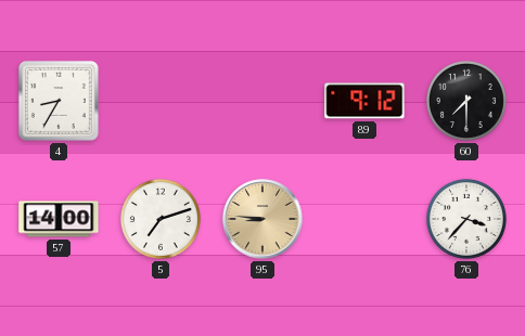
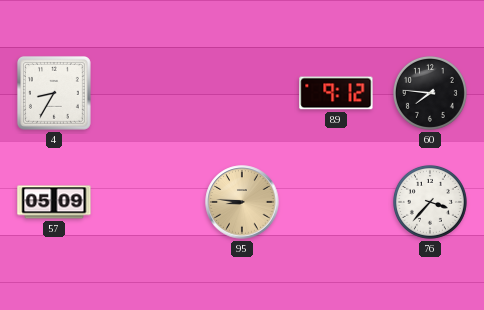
60: 7:30 -> 7:46
57: 14:00 -> 05:09
5: 7:12 -> none
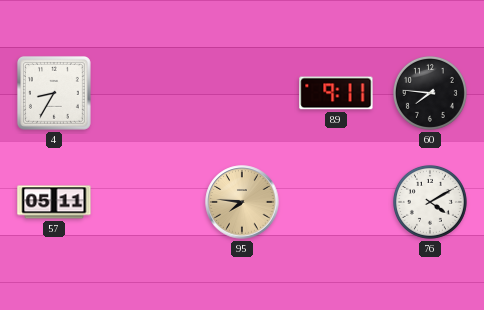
89: 9:12 -> 9:11
57: 05:09 -> 05:11
95: 8:46 -> 7:46
76: 3:37 -> 4:10
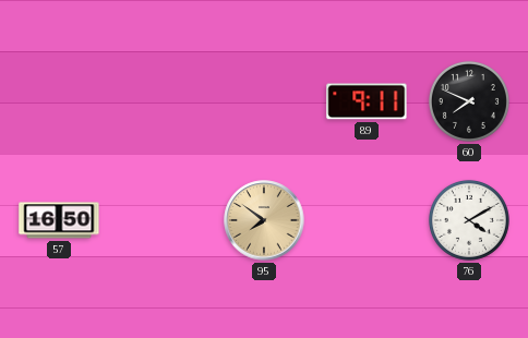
4: 8:35 -> none
60: 7:46 -> 7:49
57: 05:11 -> 16:50
95: 7:46 -> 7:51
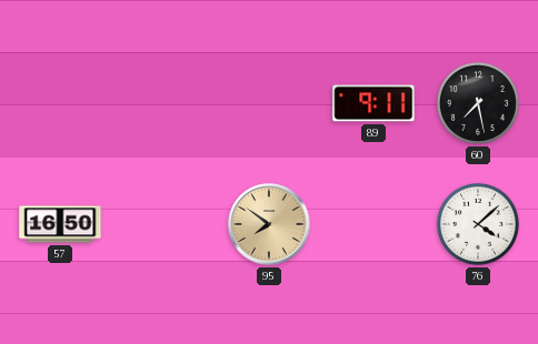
60: 7:49 -> 7:28
76: 4:10 -> 4:08
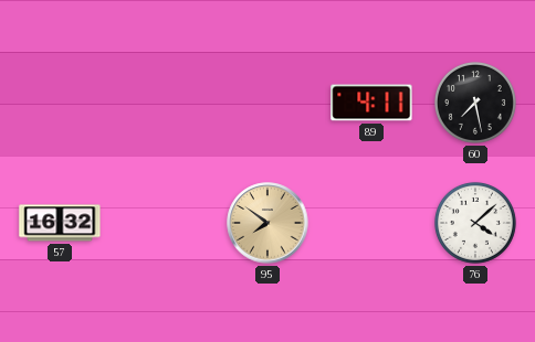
89: 9:11 -> 4:11
57: 16:50 -> 16:32
